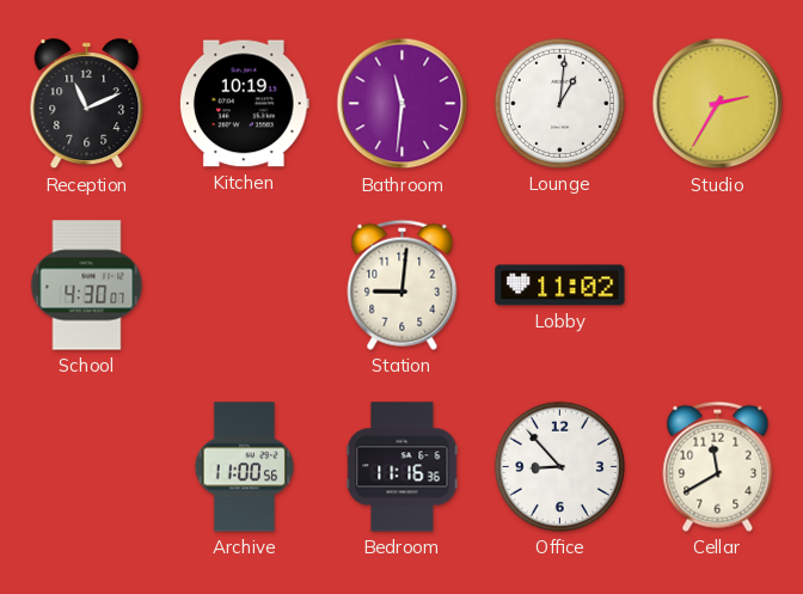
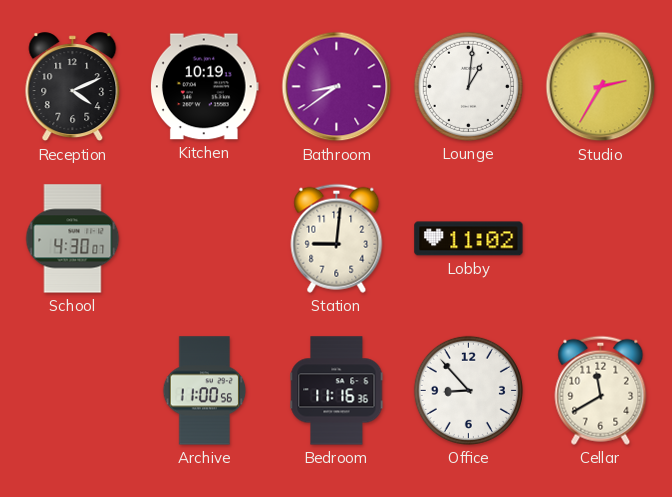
Reception: 11:11 -> 4:11
Bathroom: 11:31 -> 8:39
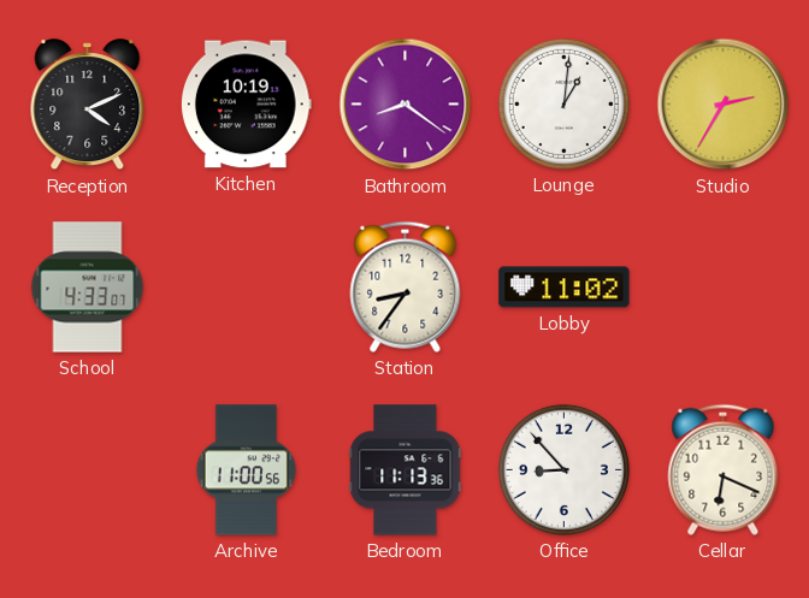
Bathroom: 8:39 -> 8:21
School: 4:30 -> 4:33
Station: 9:01 -> 8:36
Bedroom: 11:16 -> 11:13
Cellar: 11:40 -> 6:19
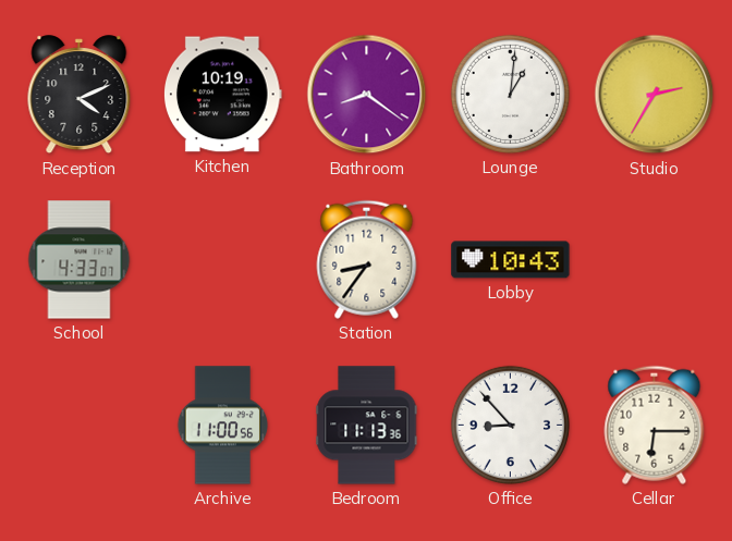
Lobby: 11:02 -> 10:43
Cellar: 6:19 -> 6:15
